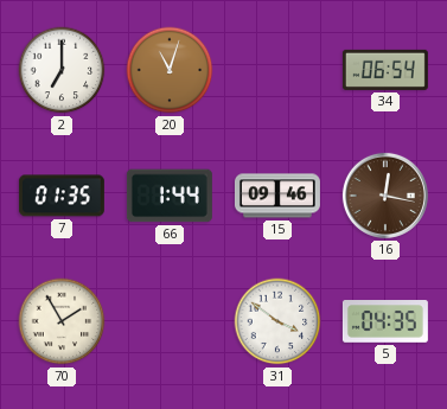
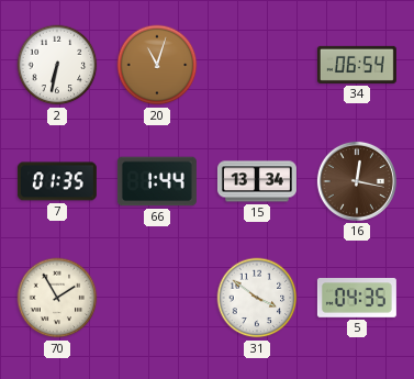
2: 7:00 -> 6:32
15: 09:46 -> 13:34
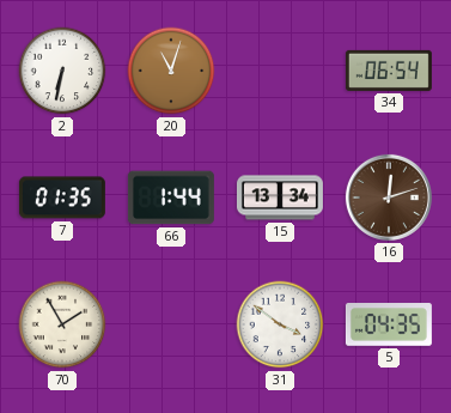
16: 12:17 -> 12:12
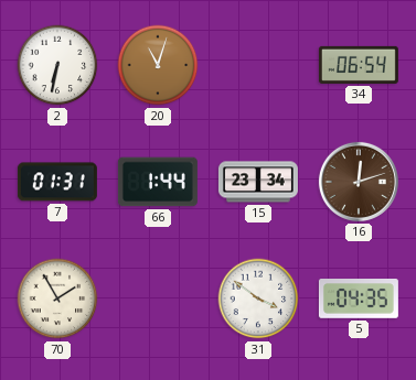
7: 01:35 -> 01:31
15: 13:34 -> 23:34
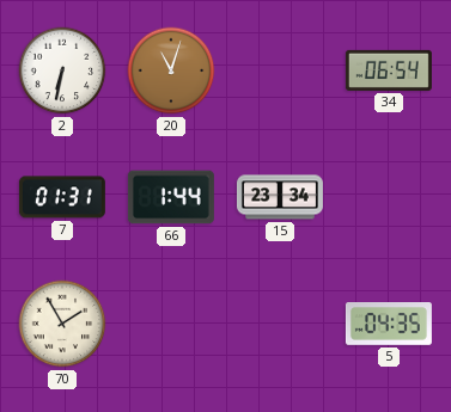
16: 12:12 -> none
31: 3:51 -> none
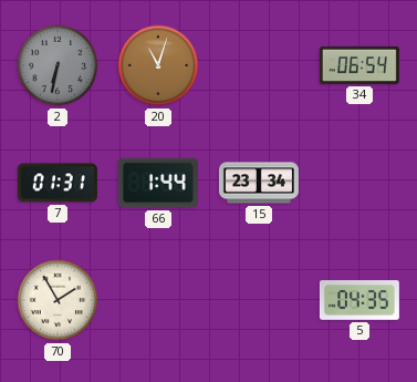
2 dial: white -> grey
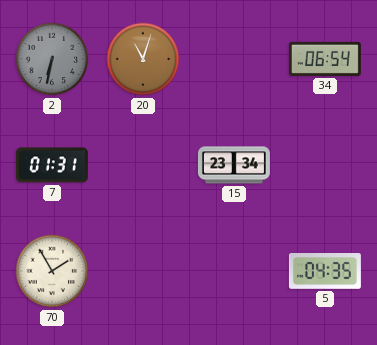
66: 1:44 -> none
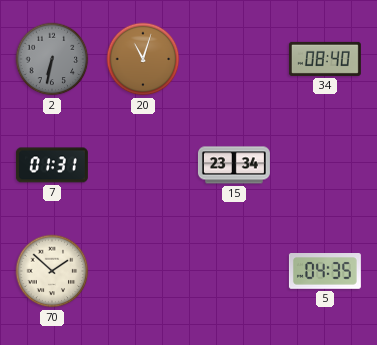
34: 06:54 -> 08:40
70: 1:55 -> 1:52
